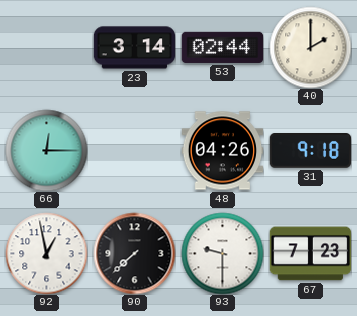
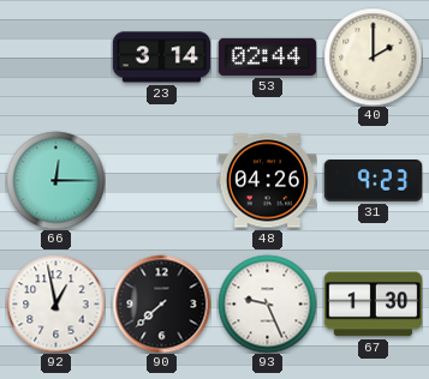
31: 9:18 -> 9:23
93: 9:30 -> 9:26
67: 7:23 -> 1:30
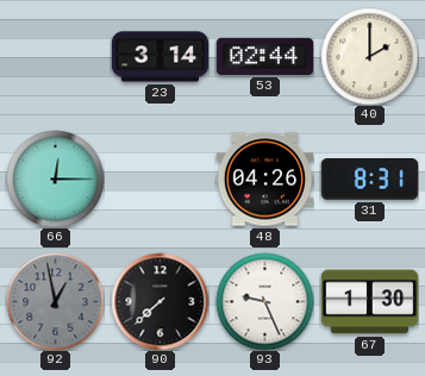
31: 9:23 -> 8:31
92 dial: white -> grey
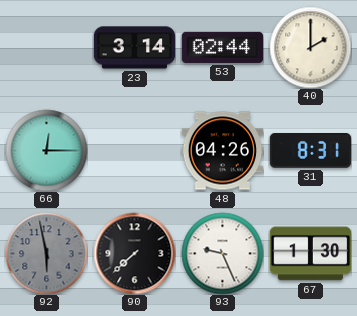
92: 12:58 -> 5:58
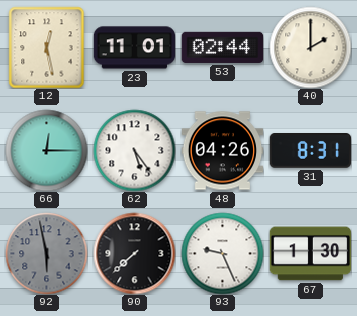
12: none -> 12:28
23: 3:14 -> 11:01
62: none -> 5:24
